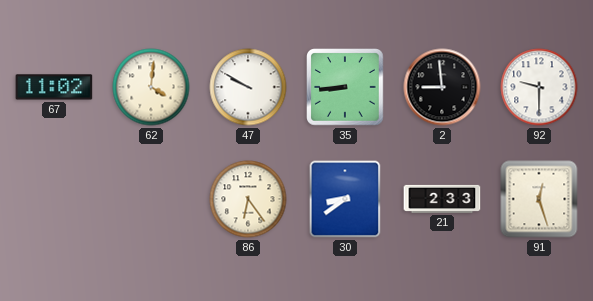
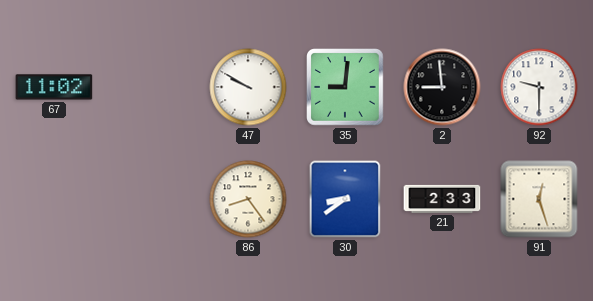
62: 4:01 -> none
35: 8:44 -> 9:01
86: 6:24 -> 8:24
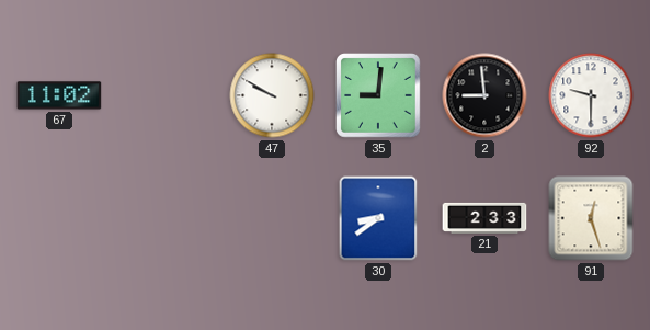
86: 8:24 -> none
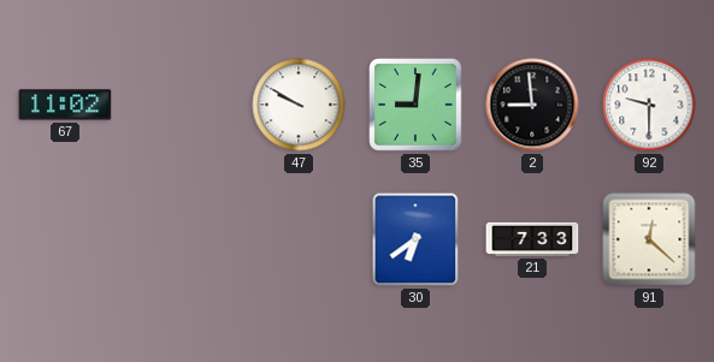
30: 8:39 -> 6:39
21: 2:33 -> 7:33
91: 12:27 -> 12:22
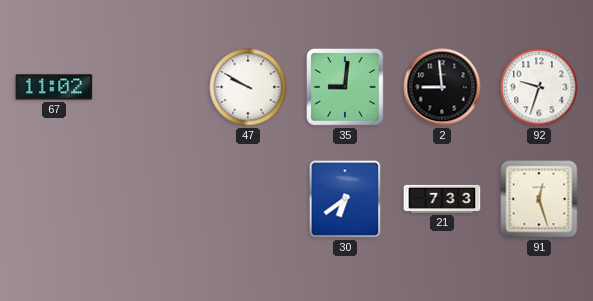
92: 9:30 -> 9:33
91: 12:22 -> 12:27
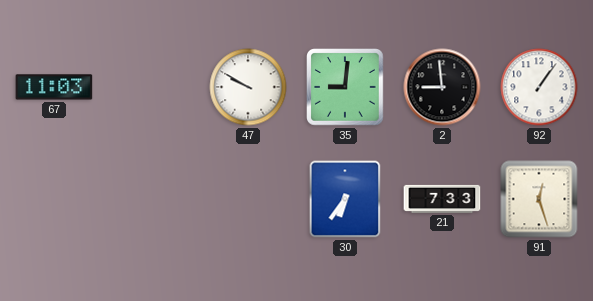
67: 11:02 -> 11:03
92: 9:33 -> 1:06
30: 6:39 -> 6:36
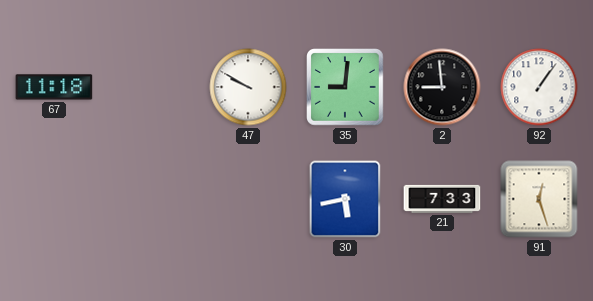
67: 11:03 -> 11:18
30: 6:36 -> 5:43
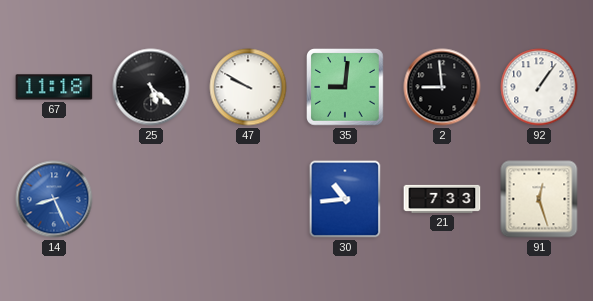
25: none -> 5:22
14: none -> 8:26
30: 5:43 -> 10:44
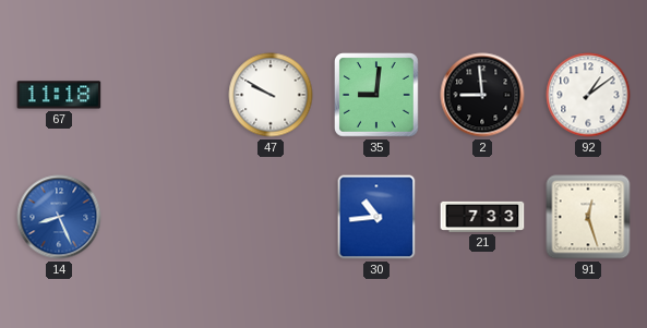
25: 5:22 -> none
92: 1:06 -> 1:09
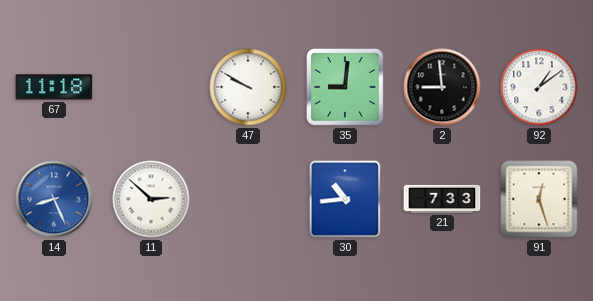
11: none -> 2:52
